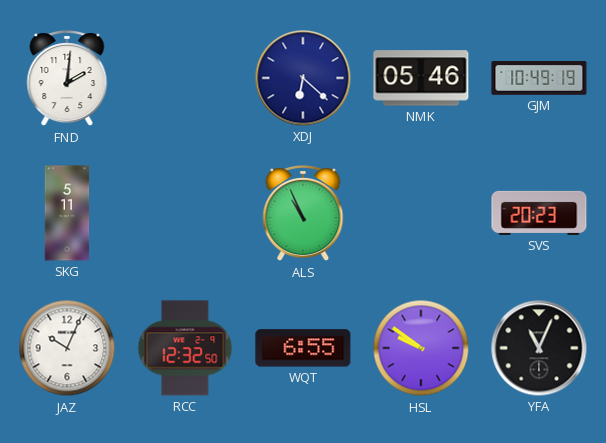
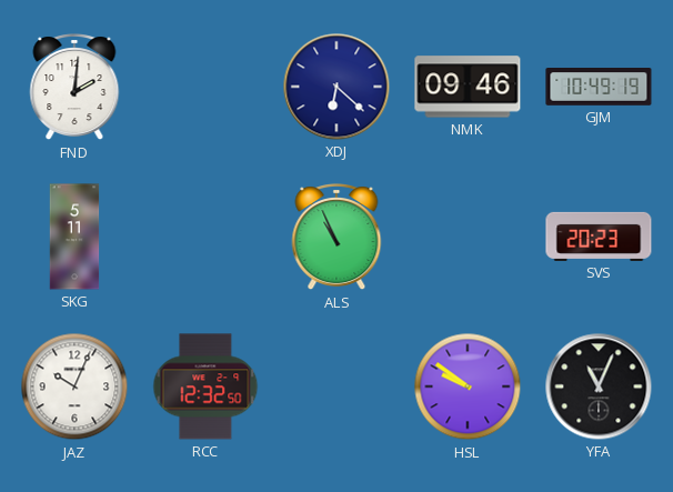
NMK: 05:46 -> 09:46
WQT: 6:55 -> none
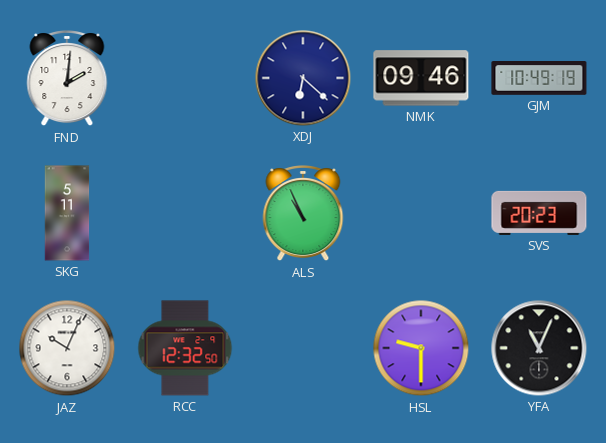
HSL: 9:51 -> 9:30
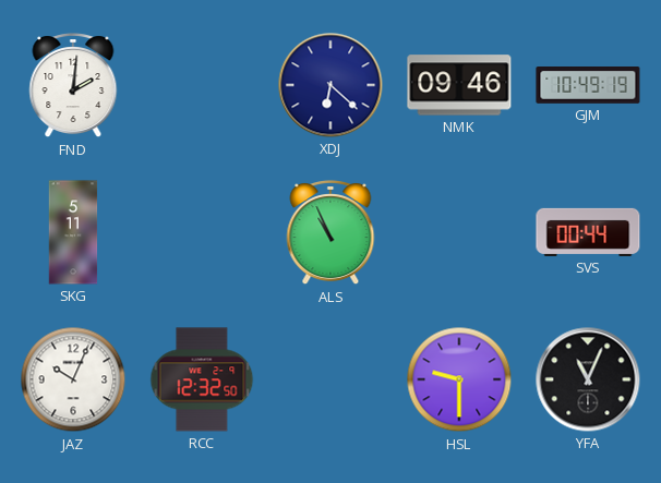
SVS: 20:23 -> 00:44
